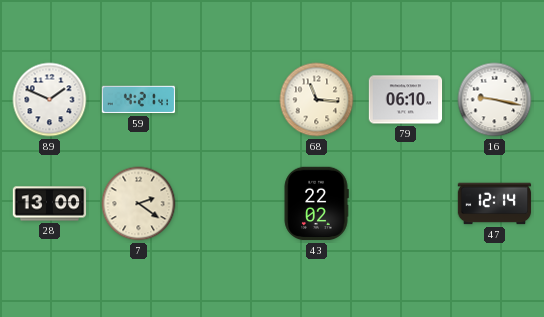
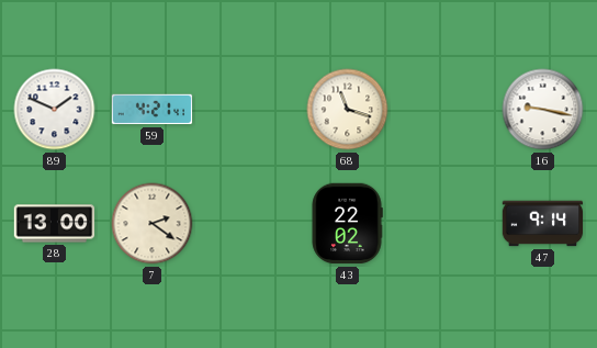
68: 11:16 -> 11:18
79: 06:10 -> none
47: 12:14 -> 9:14
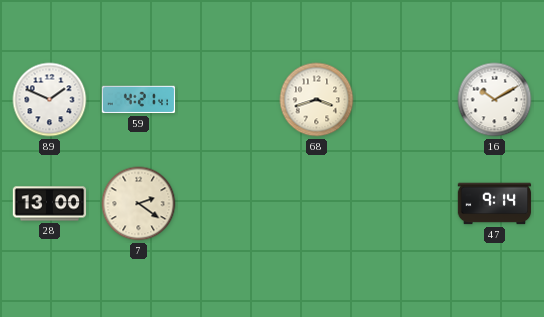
68: 11:18 -> 3:42
16: 9:17 -> 10:10
43: 22:02 -> none
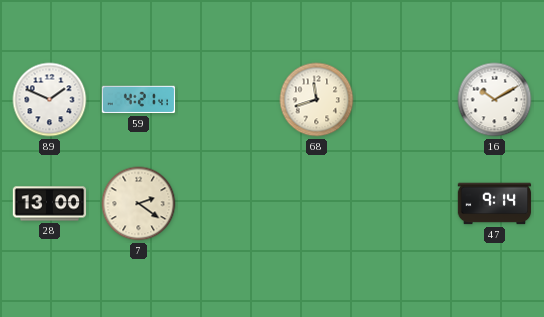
68: 3:42 -> 11:42
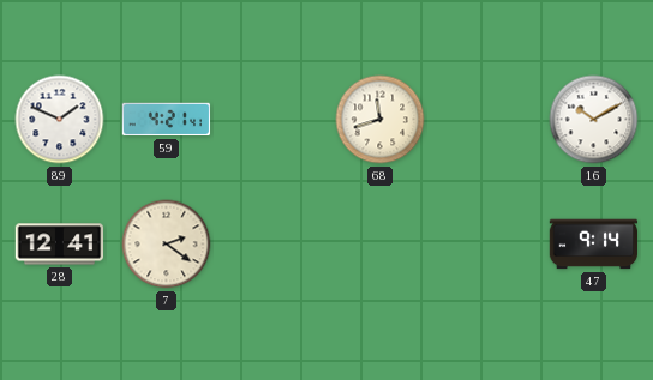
28: 13:00 -> 12:41
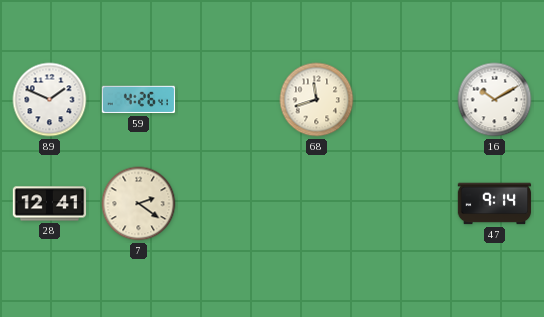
59: 4:21 -> 4:26
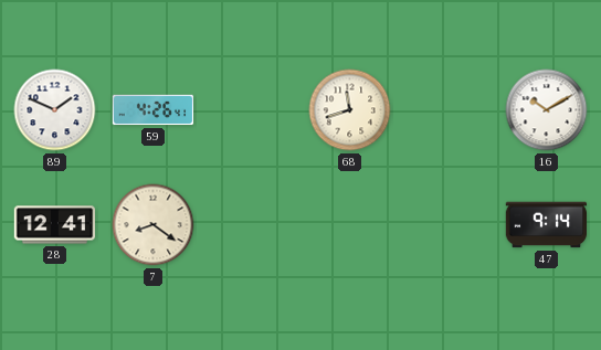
7: 2:21 -> 8:21
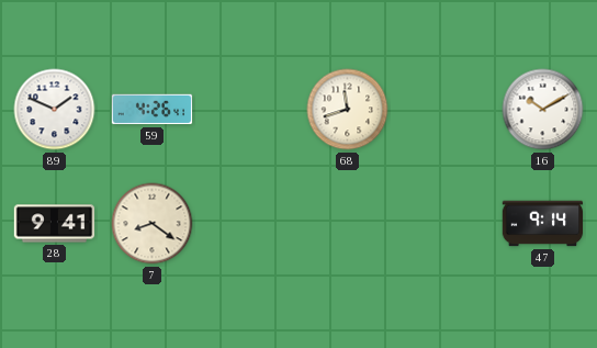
28: 12:41 -> 9:41
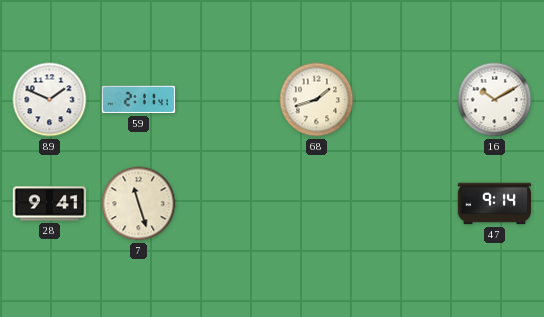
59: 4:26 -> 2:11
68: 11:42 -> 1:42
7: 8:21 -> 11:27
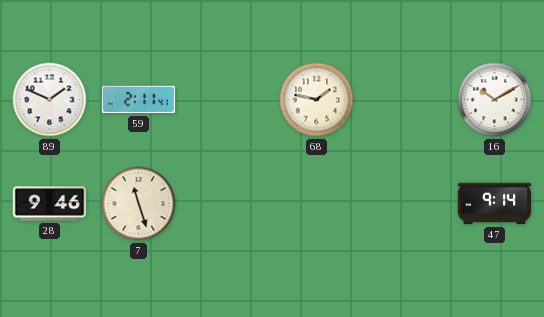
68: 1:42 -> 1:47
28: 9:41 -> 9:46
